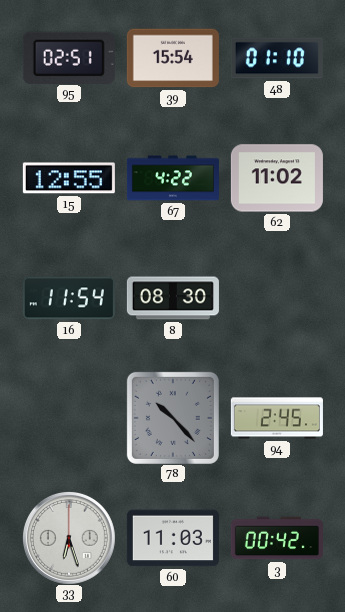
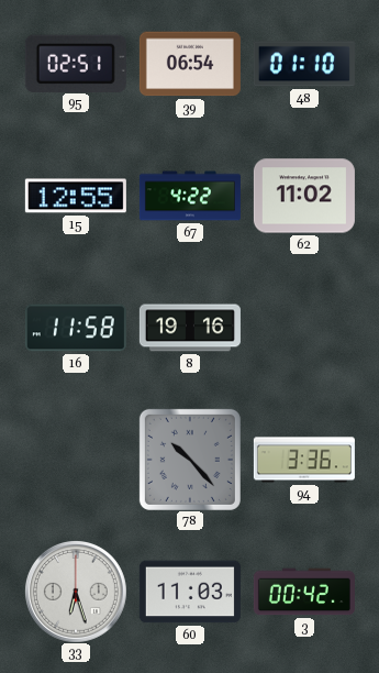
39: 15:54 -> 06:54
16: 11:54 -> 11:58
8: 08:30 -> 19:16
94: 2:45 -> 3:36
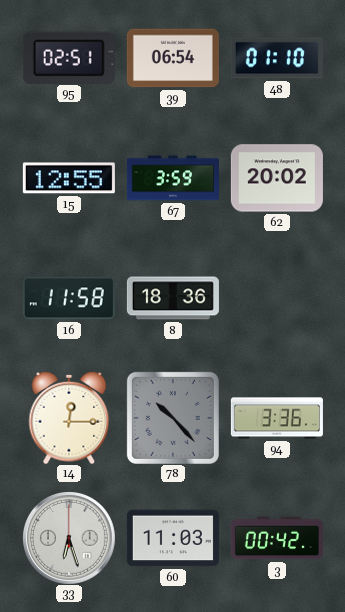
67: 4:22 -> 3:59
62: 11:02 -> 20:02
8: 19:16 -> 18:36
14: none -> 12:15
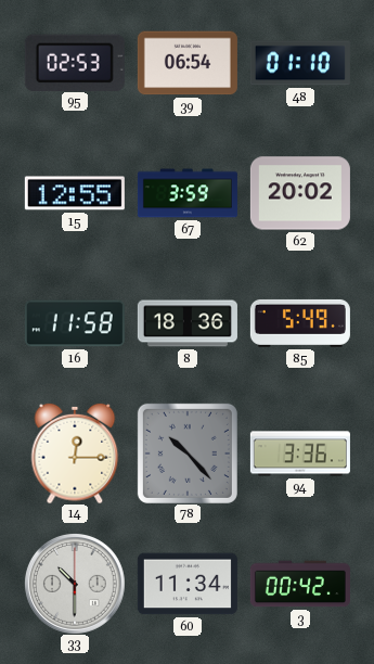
95: 02:51 -> 02:53
85: none -> 5:49
33: 6:27 -> 10:30
60: 11:03 -> 11:34
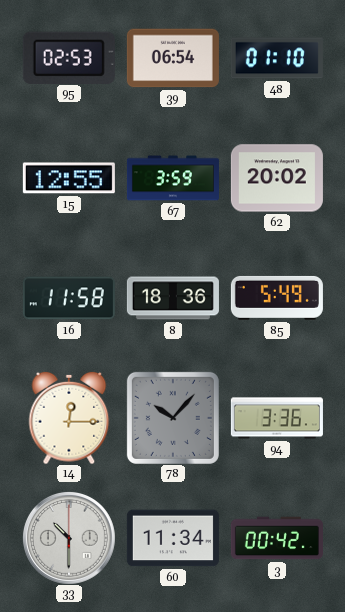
78: 10:23 -> 10:07
